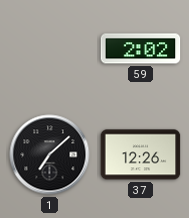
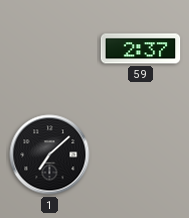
59: 2:02 -> 2:37
37: 12:26 -> none
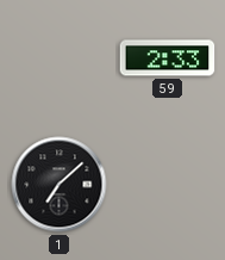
59: 2:37 -> 2:33
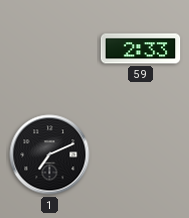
1: 7:08 -> 7:11
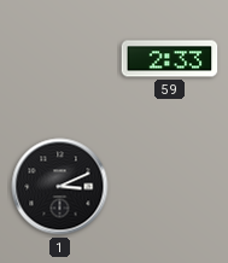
1: 7:11 -> 3:11
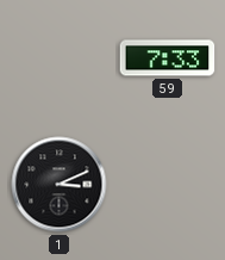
59: 2:33 -> 7:33
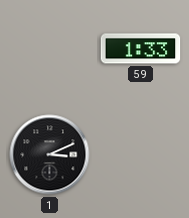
59: 7:33 -> 1:33
